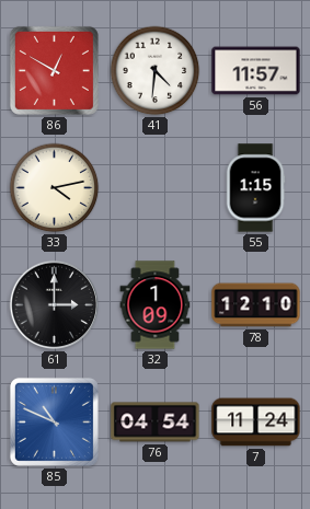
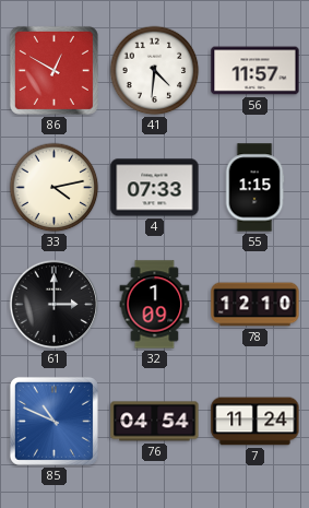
4: none -> 07:33
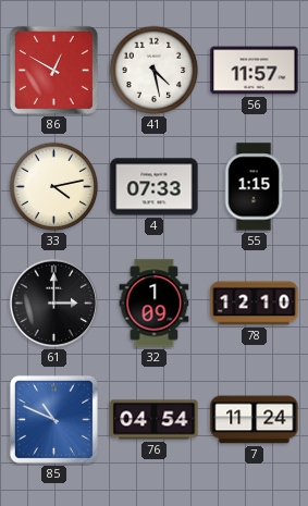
41: 4:31 -> 4:28
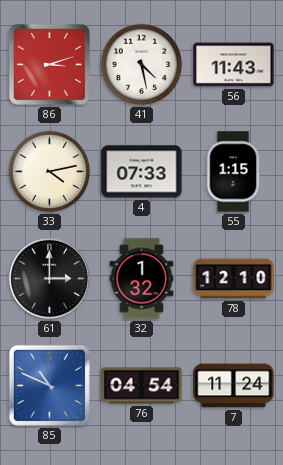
86: 12:50 -> 3:12
56: 11:57 -> 11:43
32: 1:09 -> 1:32
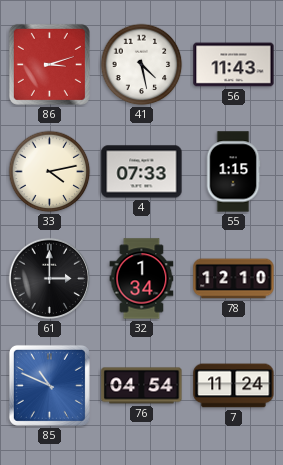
32: 1:32 -> 1:34
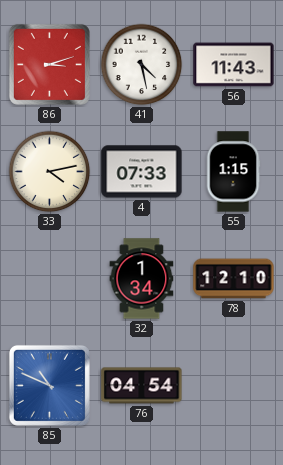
61: 3:00 -> none
7: 11:24 -> none
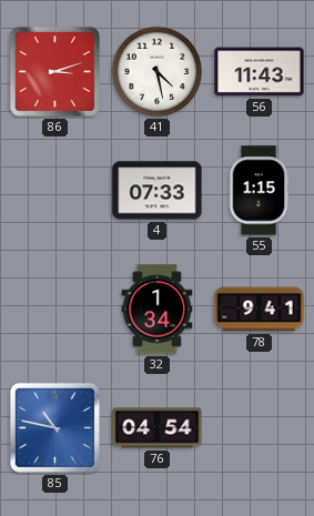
33: 4:13 -> none
78: 12:10 -> 9:41
85: 10:49 -> 10:47
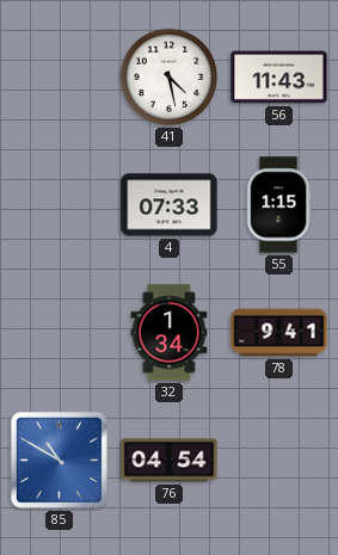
86: 3:12 -> none
85: 10:47 -> 10:50
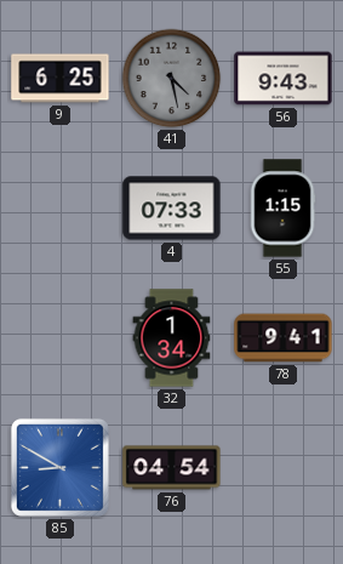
9: none -> 6:25
41 dial: white -> grey
56: 11:43 -> 9:43
85: 10:50 -> 8:50
